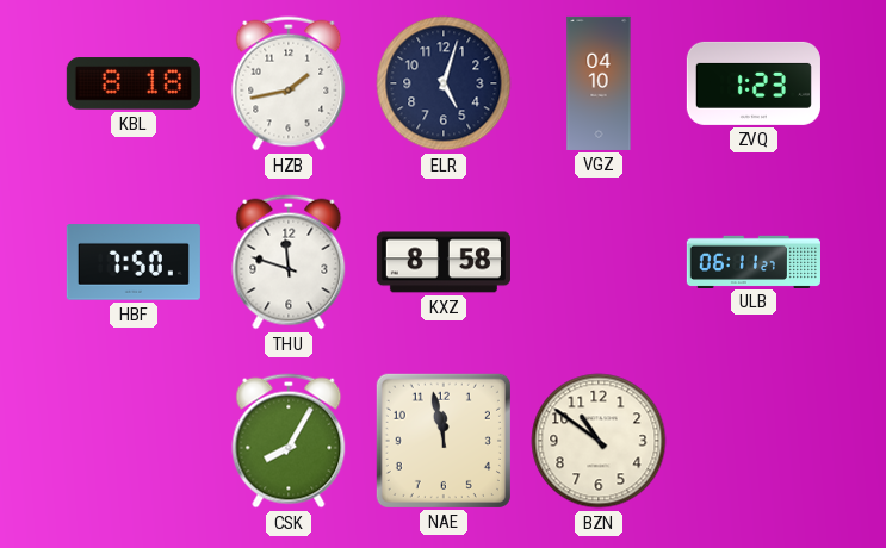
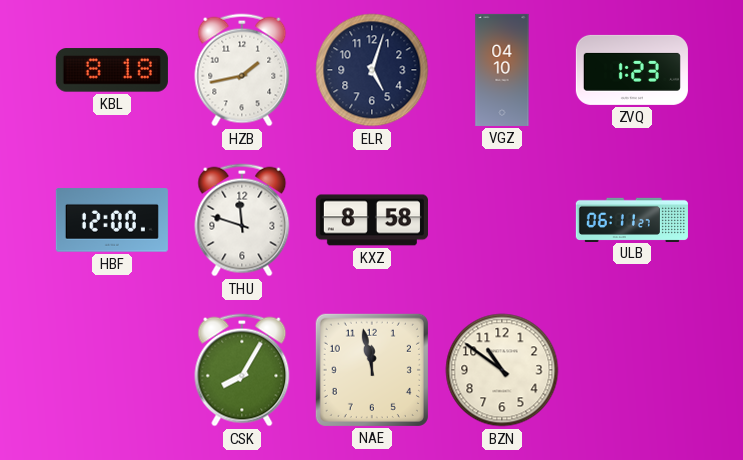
HBF: 7:50 -> 12:00
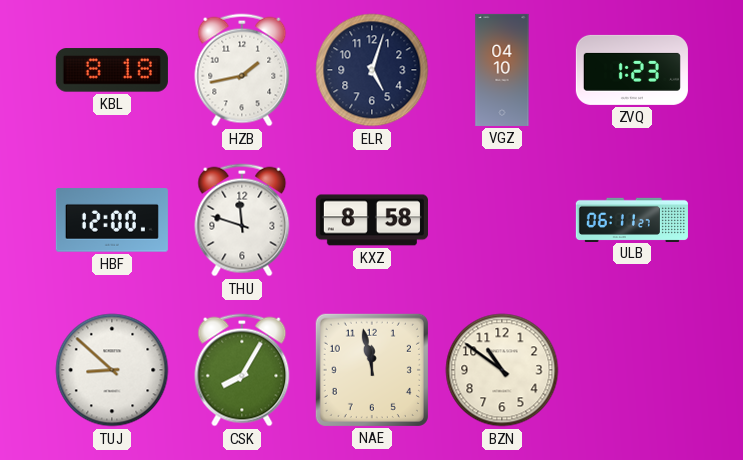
TUJ: none -> 8:52
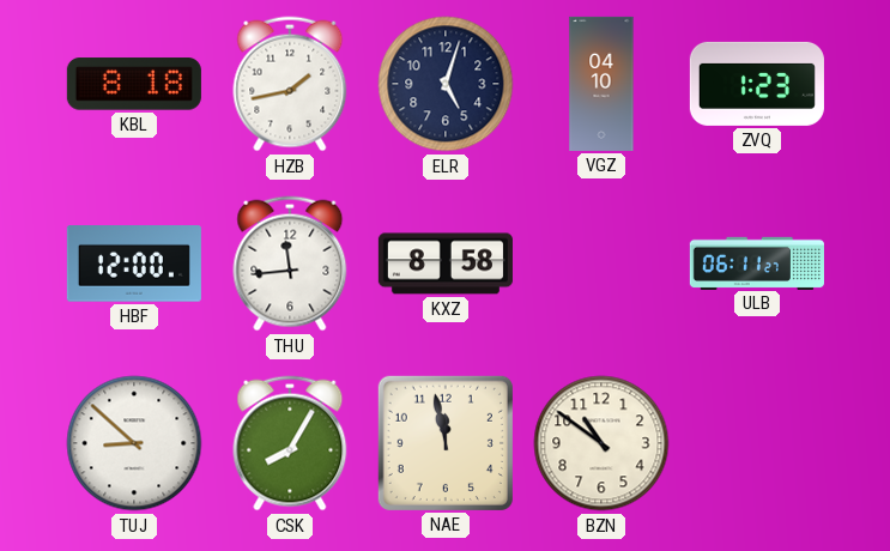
THU: 11:48 -> 11:44
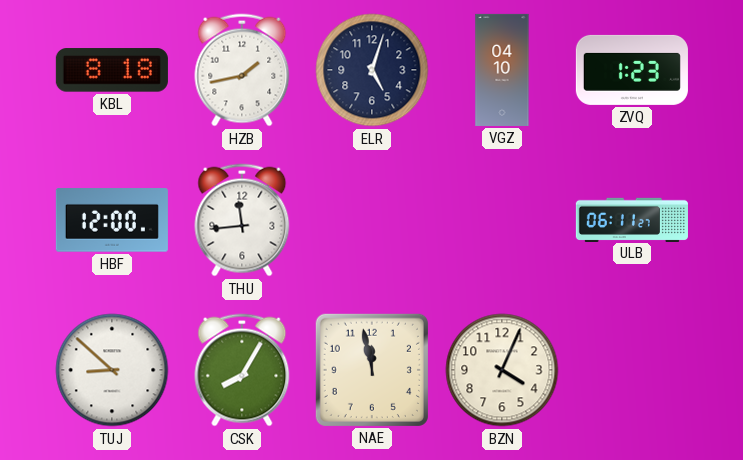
KXZ: 8:58 -> none
BZN: 10:51 -> 4:04
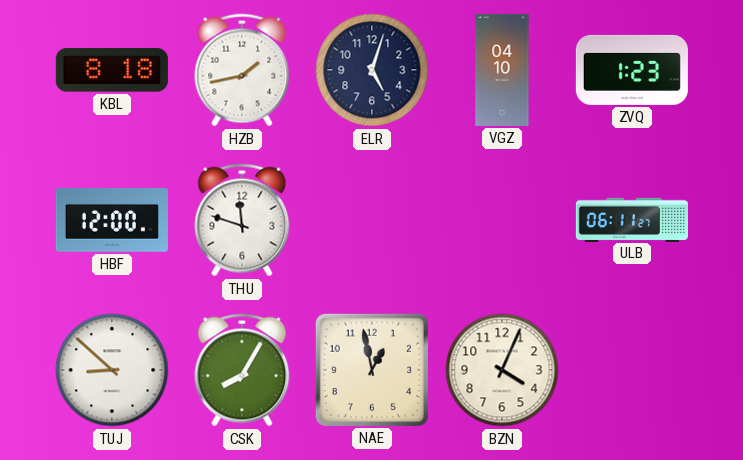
THU: 11:44 -> 11:48
NAE: 11:58 -> 12:58
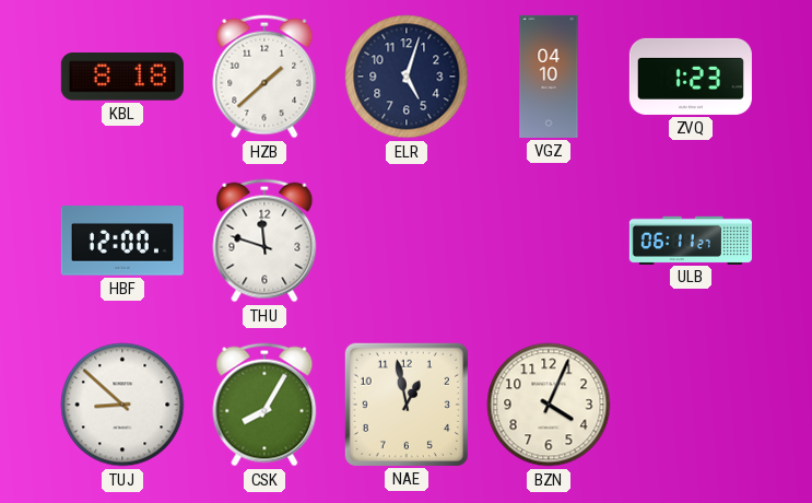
HZB: 1:43 -> 1:38
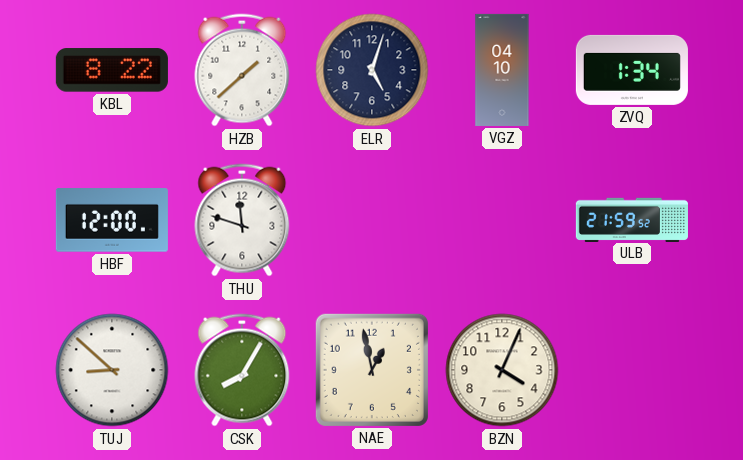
KBL: 8:18 -> 8:22
ZVQ: 1:23 -> 1:34
ULB: 06:11 -> 21:59
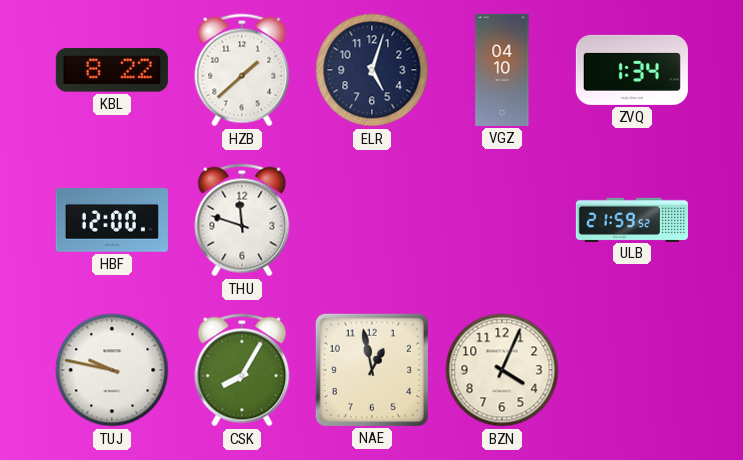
TUJ: 8:52 -> 9:47
